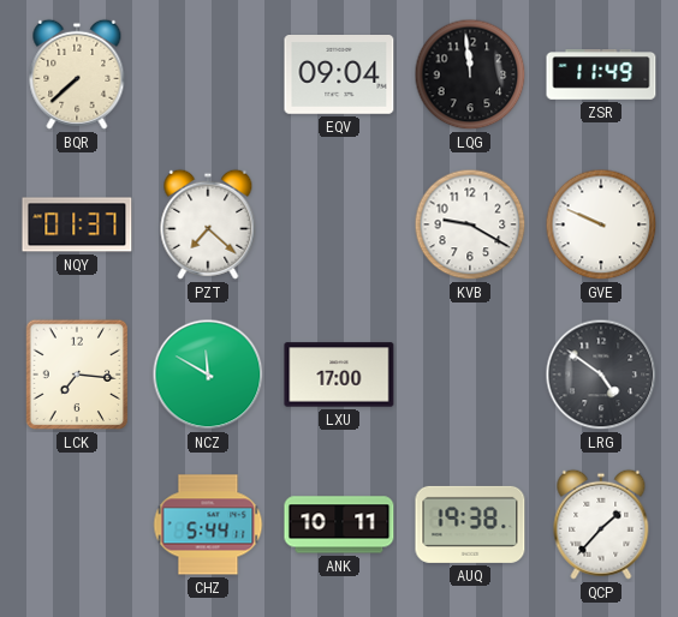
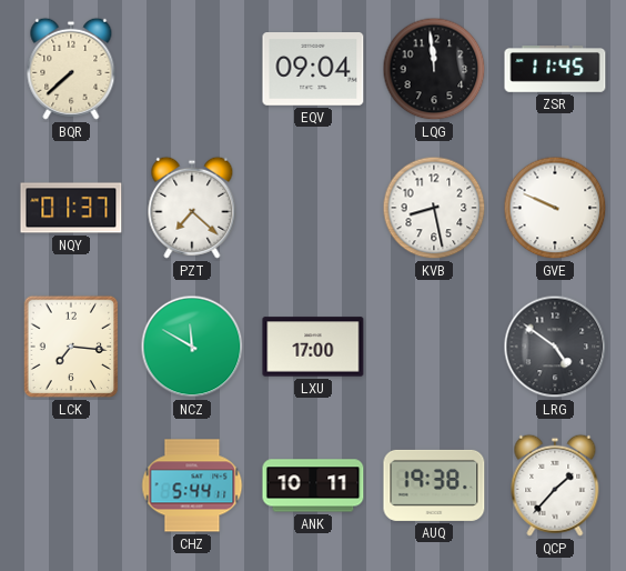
ZSR: 11:49 -> 11:45
KVB: 9:20 -> 8:28
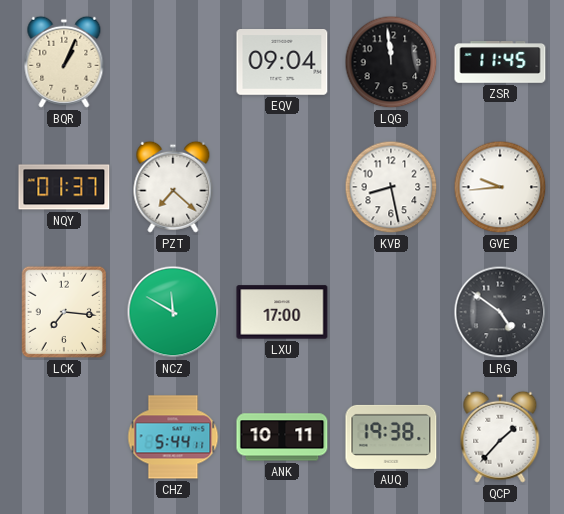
BQR: 7:38 -> 1:04
GVE: 9:49 -> 9:44
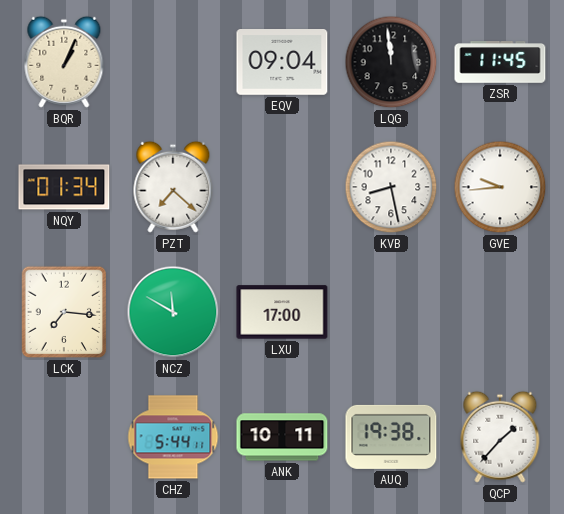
NQY: 01:37 -> 01:34
LRG: 4:51 -> none
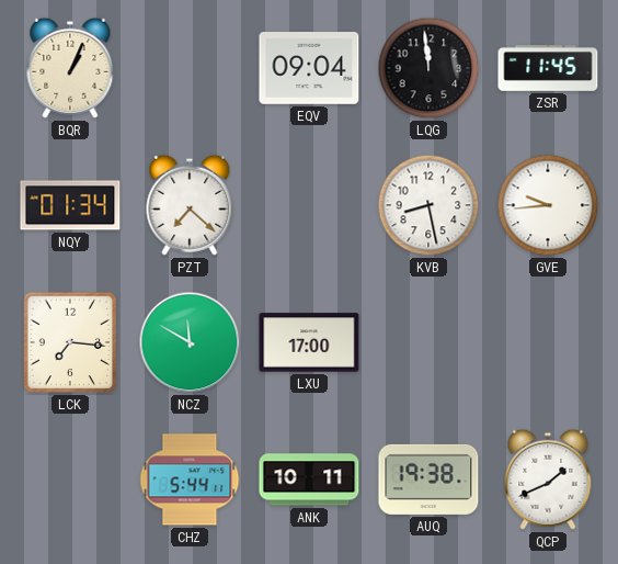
QCP: 1:37 -> 1:41
